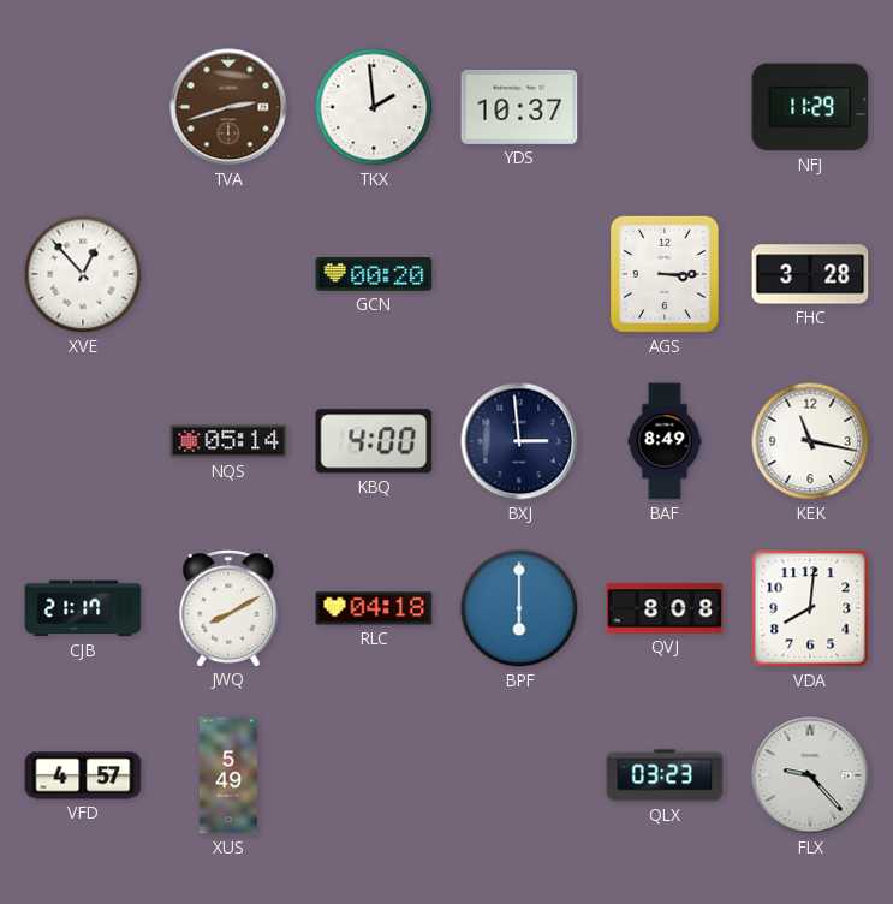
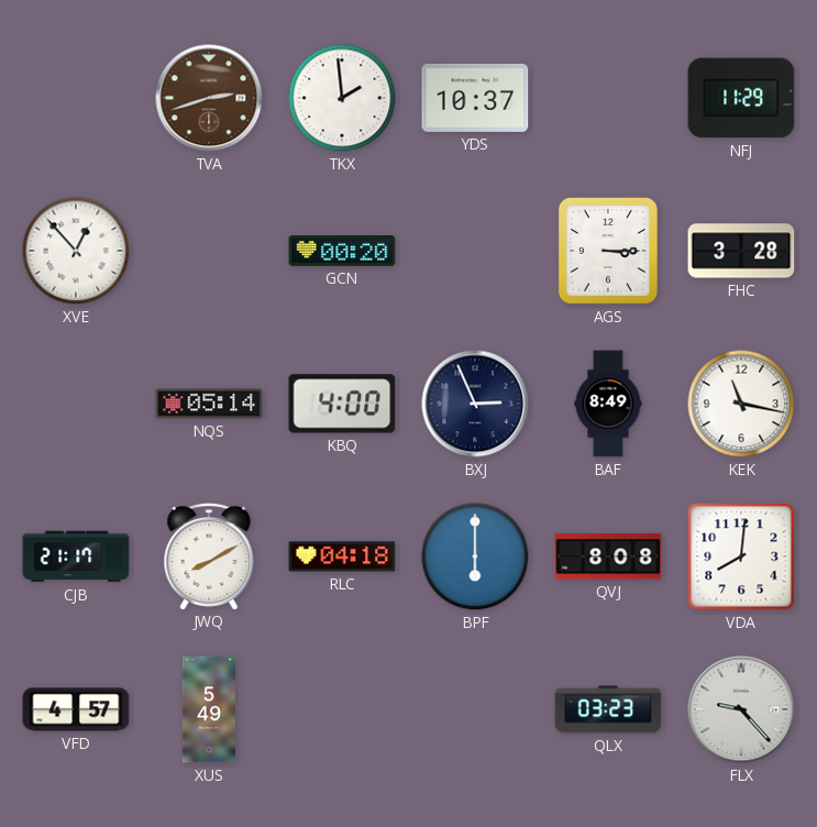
BXJ: 2:59 -> 2:56
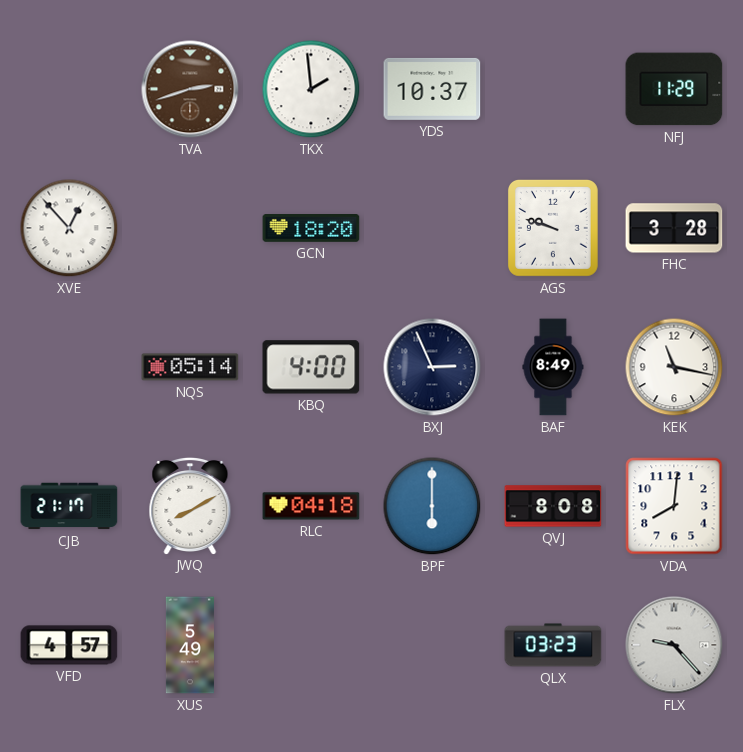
GCN: 00:20 -> 18:20
AGS: 3:15 -> 9:48
